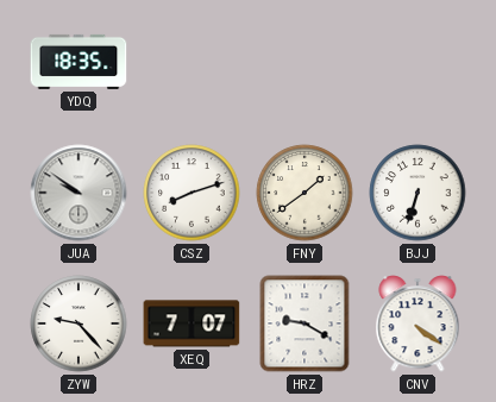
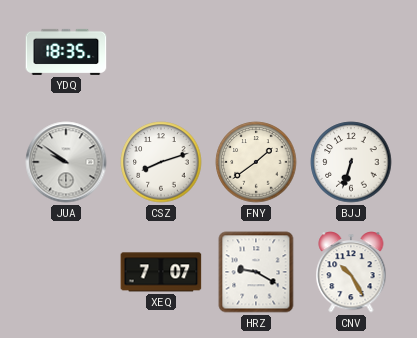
ZYW: 9:23 -> none
CNV: 4:21 -> 10:25
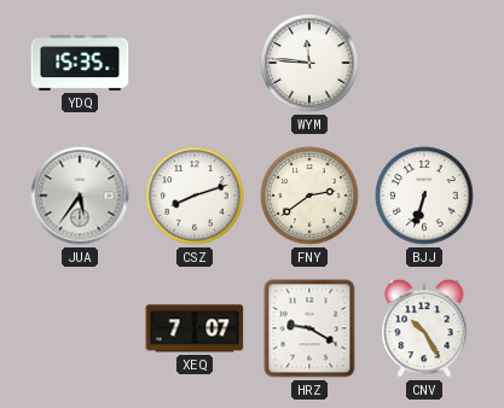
YDQ: 18:35 -> 15:35
WYM: none -> 11:46
JUA: 9:51 -> 5:36
FNY: 1:39 -> 2:39
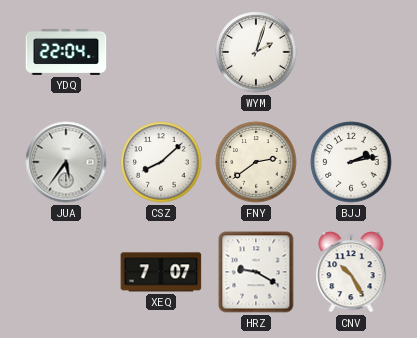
YDQ: 15:35 -> 22:04
WYM: 11:46 -> 2:03
CSZ: 8:12 -> 8:08
BJJ: 6:33 -> 2:13
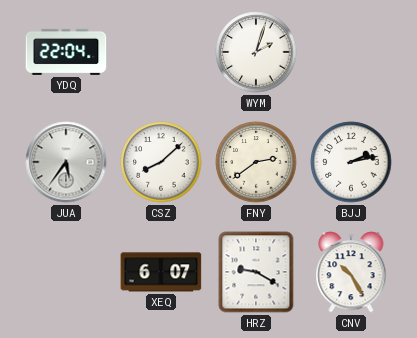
XEQ: 7:07 -> 6:07
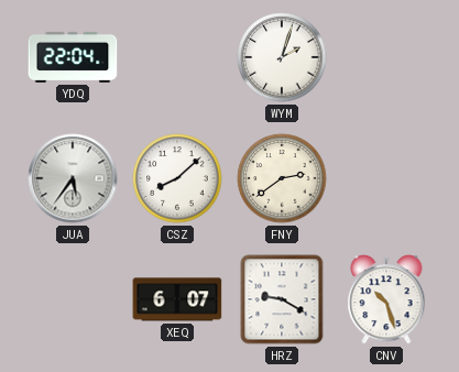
BJJ: 2:13 -> none
CNV: 10:25 -> 10:27
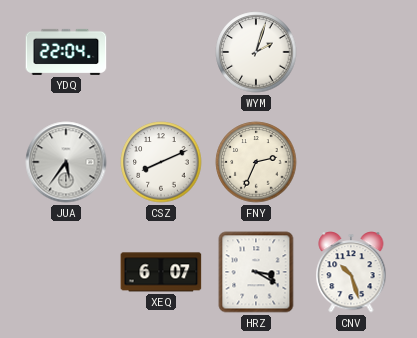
CSZ: 8:08 -> 8:11
FNY: 2:39 -> 2:34
HRZ: 9:20 -> 3:20
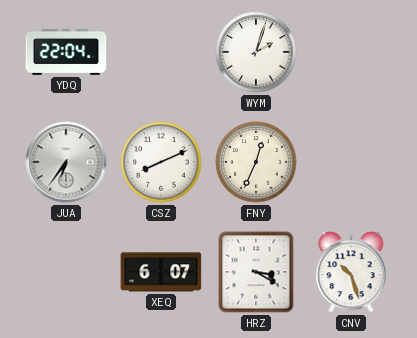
JUA: 5:36 -> 6:36
FNY: 2:34 -> 12:34
